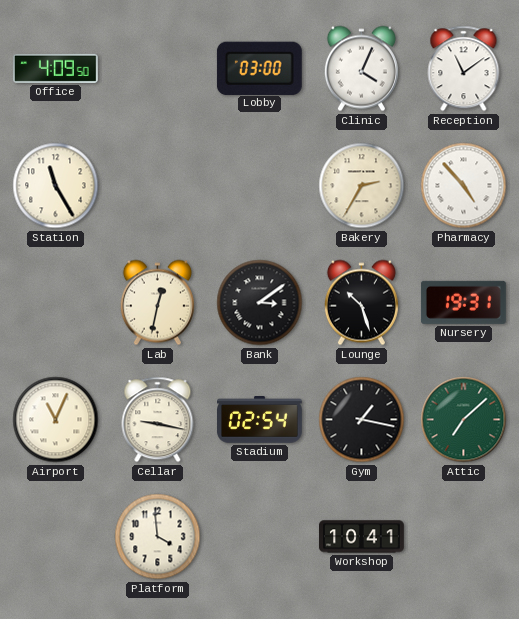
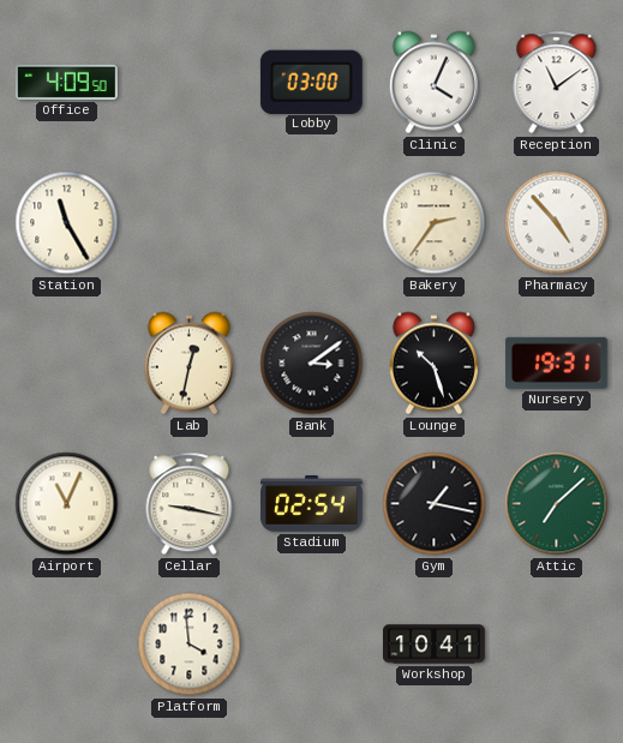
Bakery: 2:35 -> 2:36
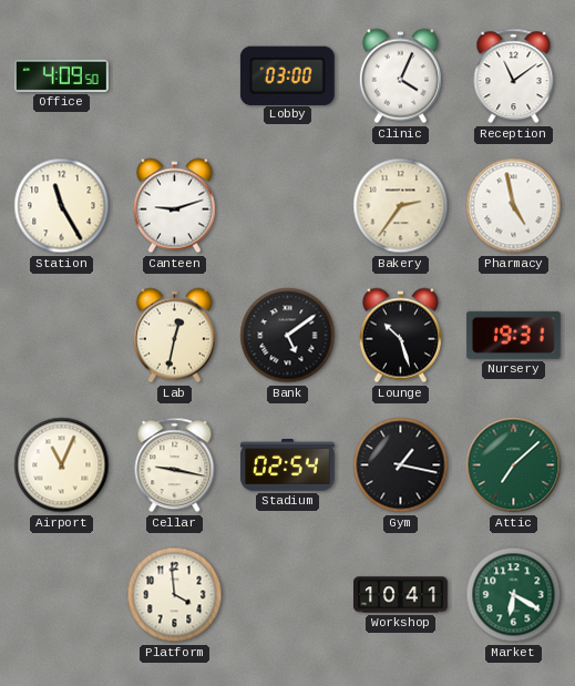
Canteen: none -> 9:12
Pharmacy: 4:53 -> 4:58
Bank: 3:09 -> 5:09
Market: none -> 6:20
